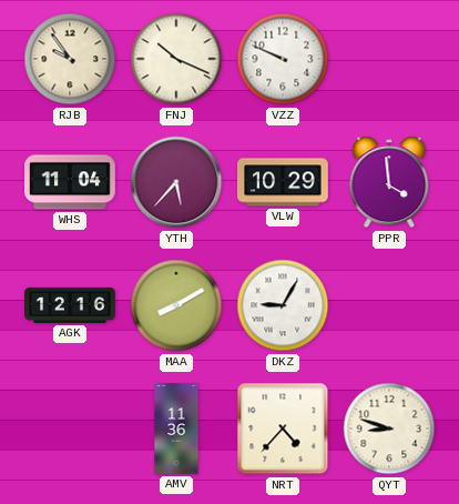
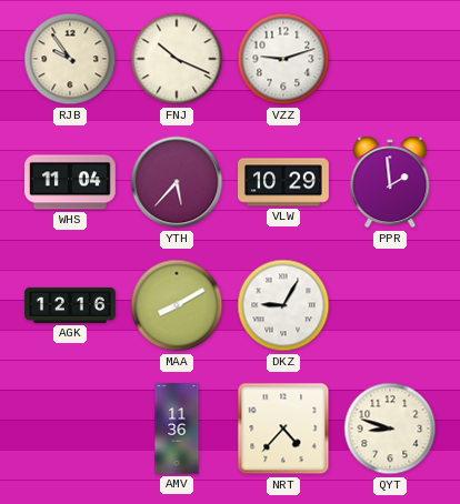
VZZ: 9:49 -> 9:12
PPR: 3:59 -> 1:59
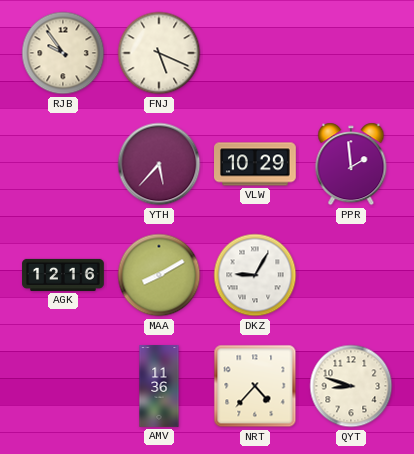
FNJ: 10:19 -> 5:19
VZZ: 9:12 -> none
WHS: 11:04 -> none
